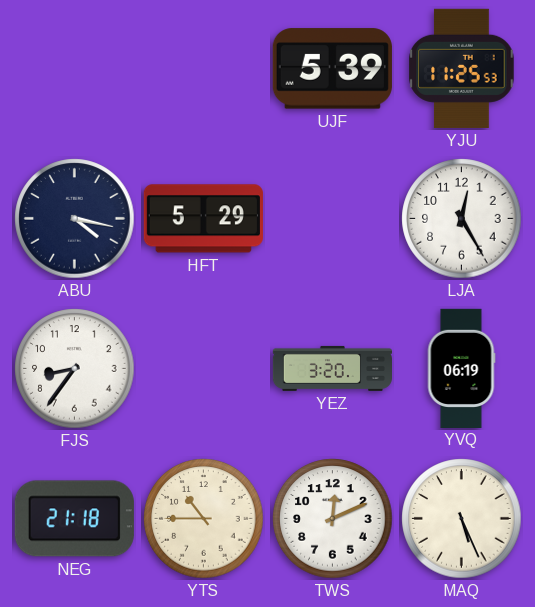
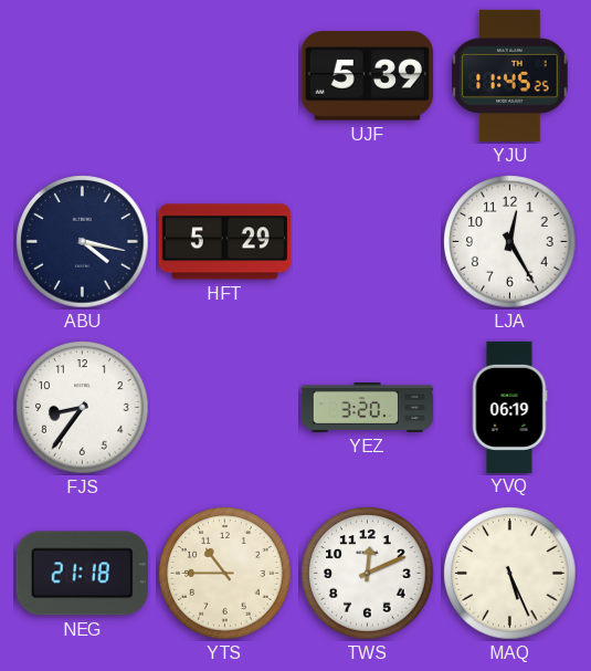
YJU: 11:25 -> 11:45
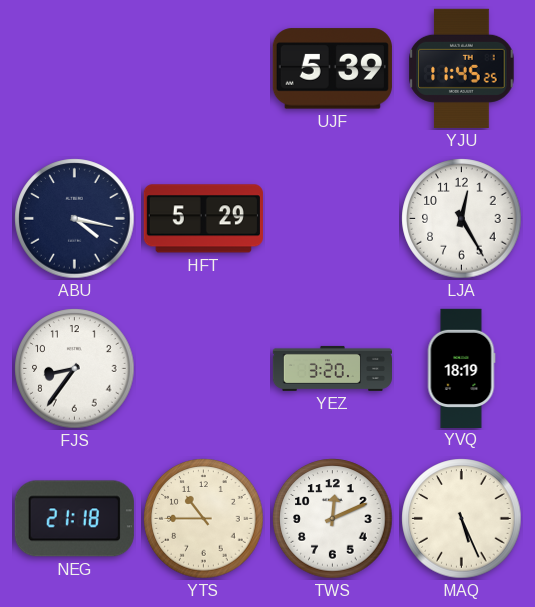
YVQ: 06:19 -> 18:19
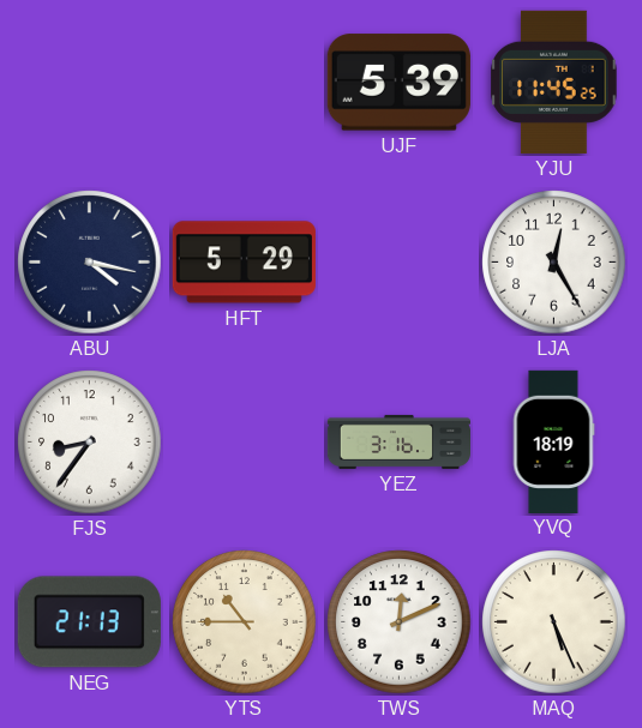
YEZ: 3:20 -> 3:16
NEG: 21:18 -> 21:13
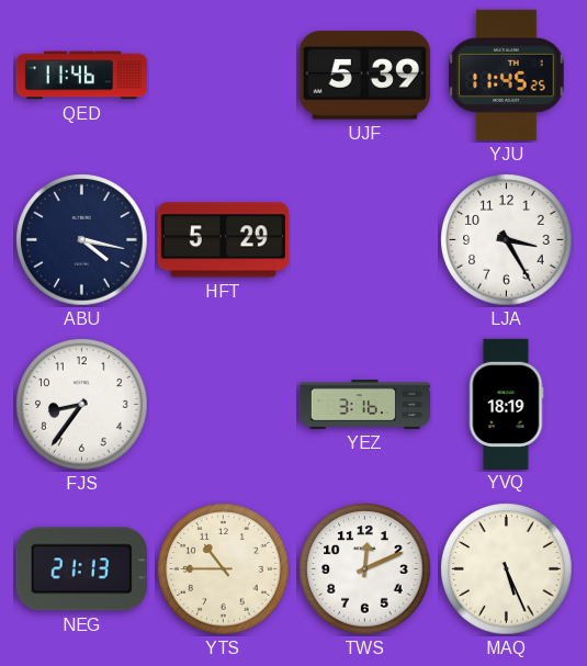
QED: none -> 11:46
LJA: 12:25 -> 3:25
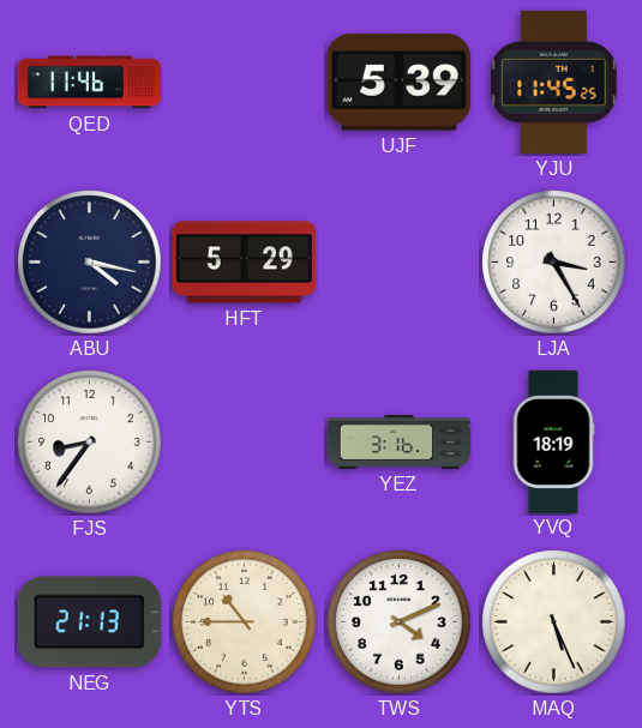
TWS: 12:11 -> 4:11
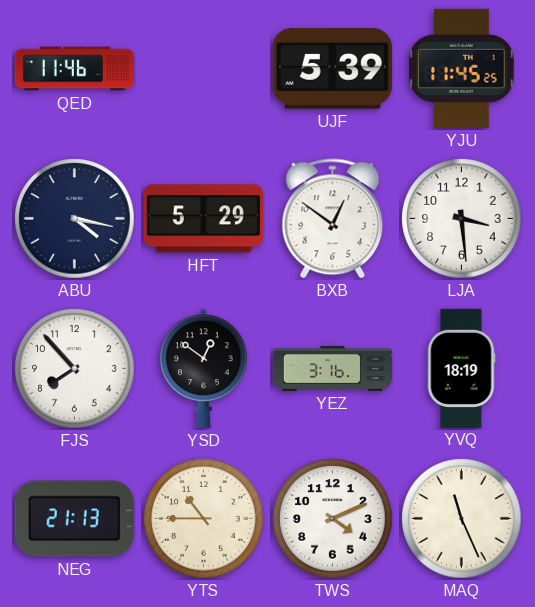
BXB: none -> 12:51
LJA: 3:25 -> 3:29
FJS: 8:36 -> 7:53
YSD: none -> 12:51
MAQ: 5:26 -> 11:26
